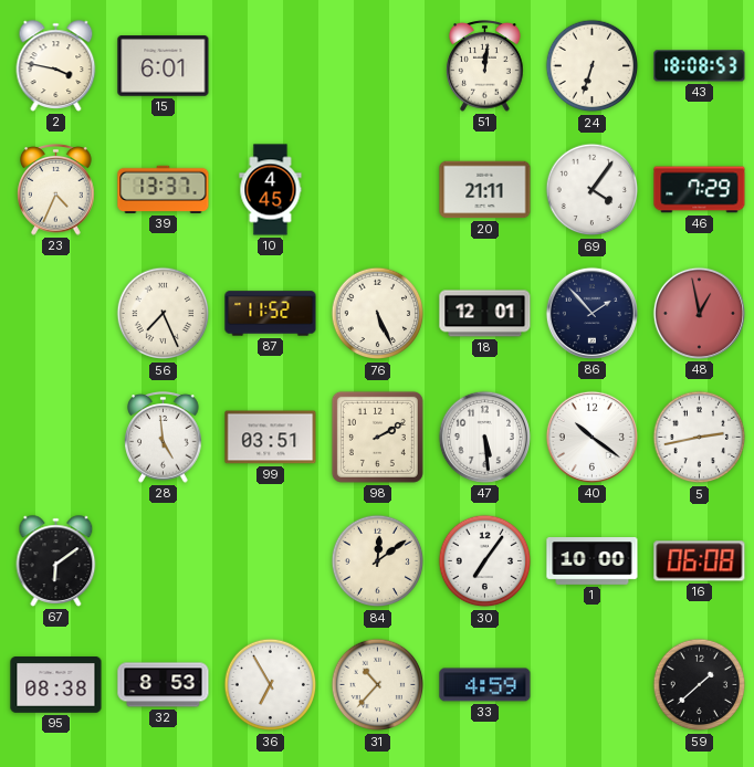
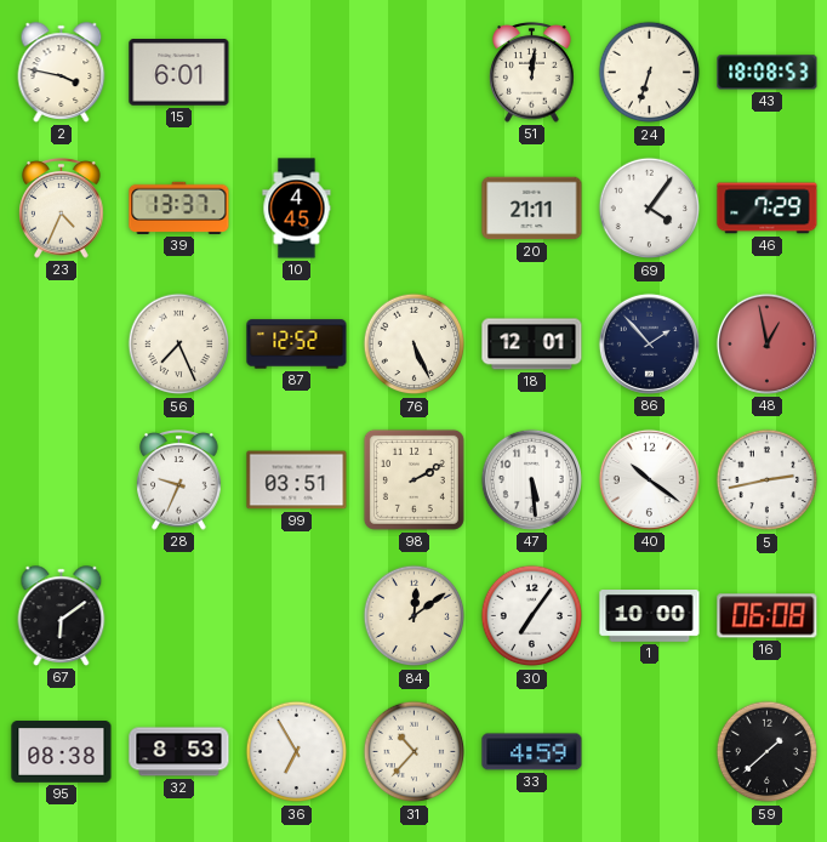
87: 11:52 -> 12:52
28: 4:59 -> 9:34
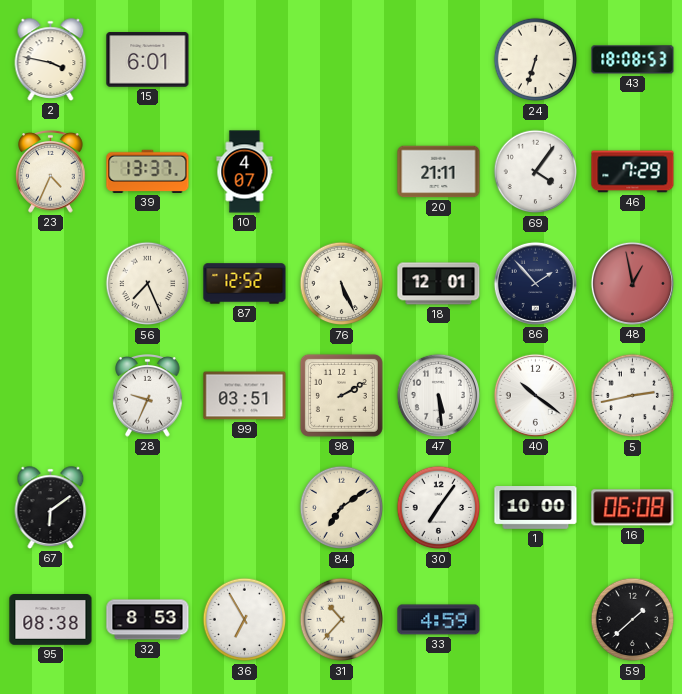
51: 12:01 -> none
10: 4:45 -> 4:07
84: 12:09 -> 7:09
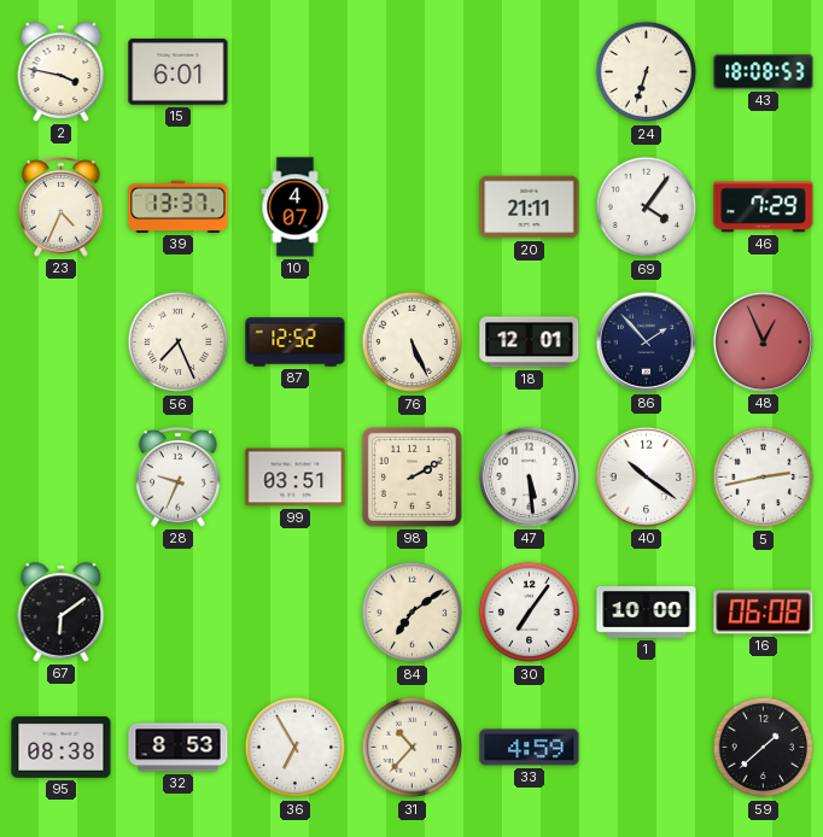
48: 12:58 -> 12:56
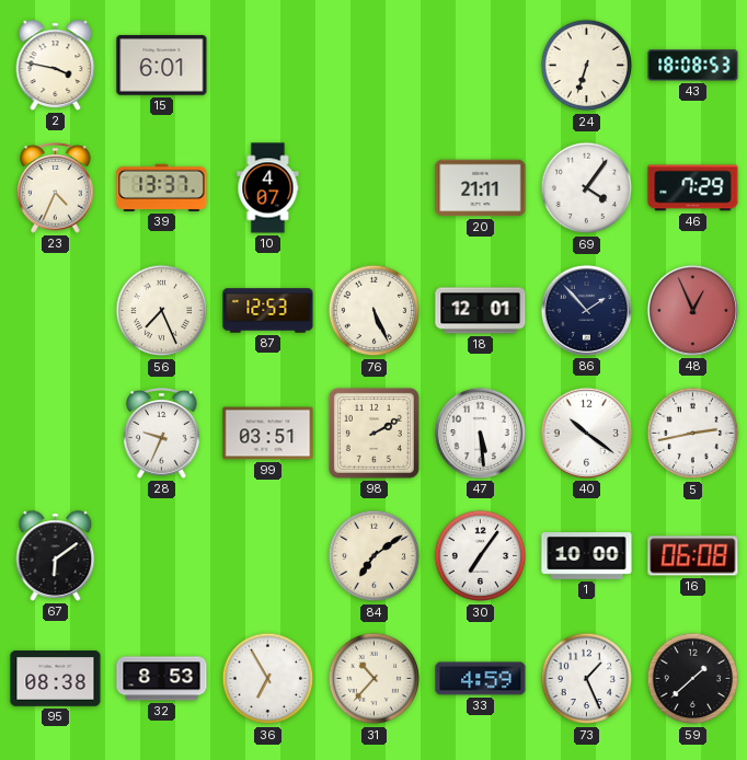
87: 12:52 -> 12:53
73: none -> 1:26
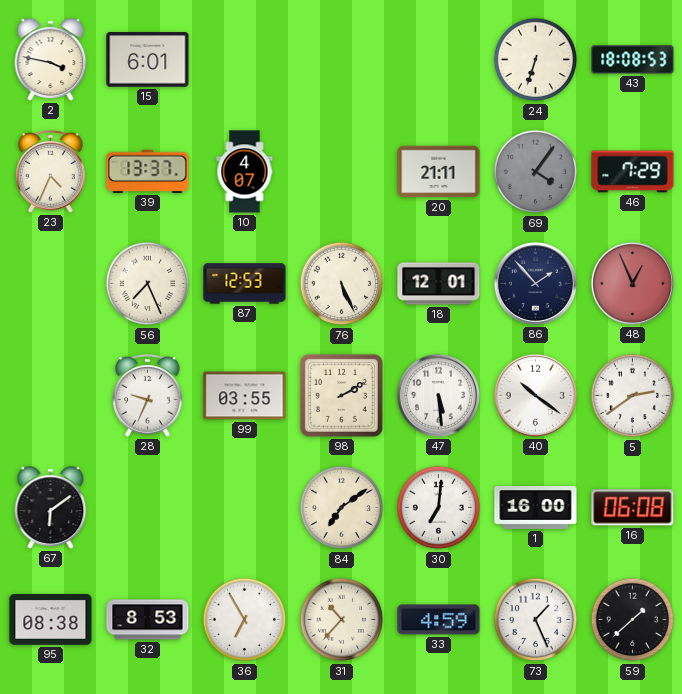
69 dial: white -> grey
99: 03:51 -> 03:55
5: 2:43 -> 2:39
30: 7:06 -> 7:01
1: 10:00 -> 16:00
